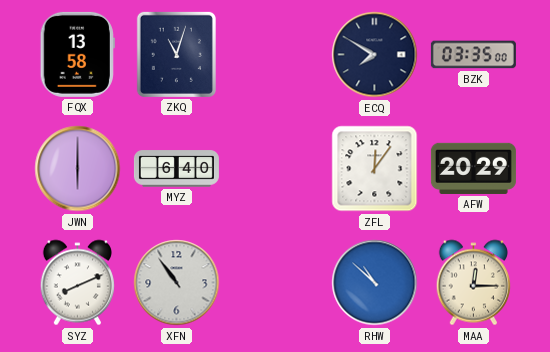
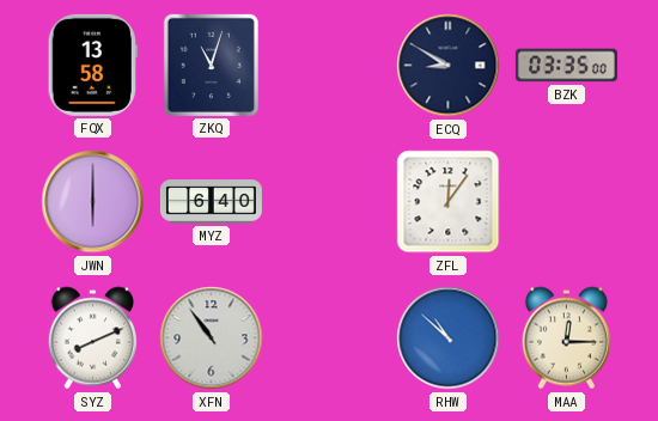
ECQ: 7:50 -> 8:50
AFW: 20:29 -> none
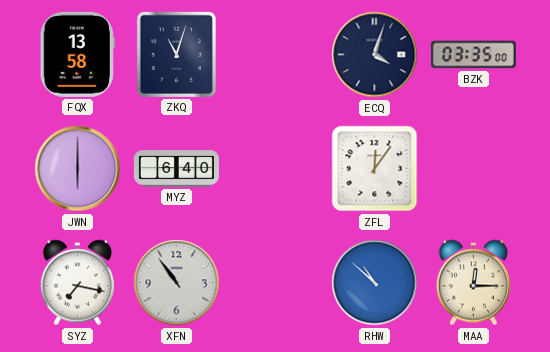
ECQ: 8:50 -> 4:03
SYZ: 8:11 -> 7:17
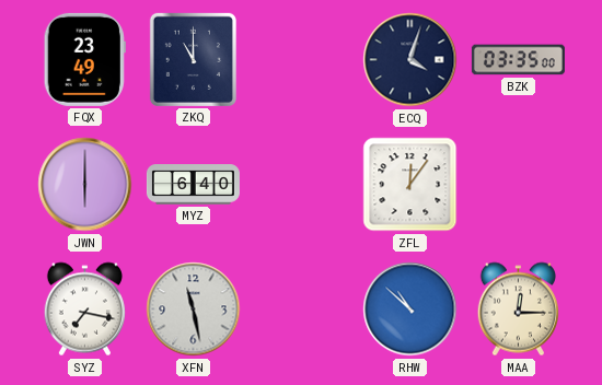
FQX: 13:58 -> 23:49
ZKQ: 11:03 -> 11:00
XFN: 10:54 -> 11:28
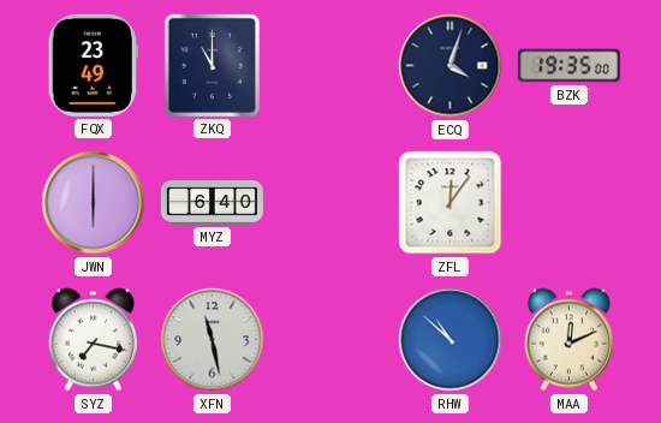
BZK: 03:35 -> 19:35
MAA: 12:15 -> 12:11
